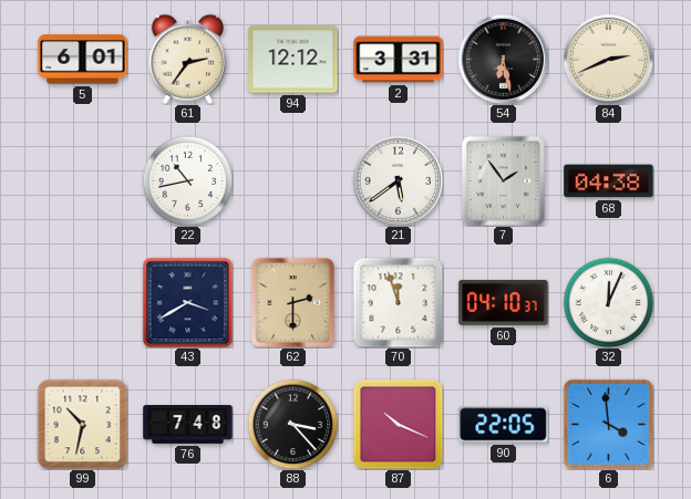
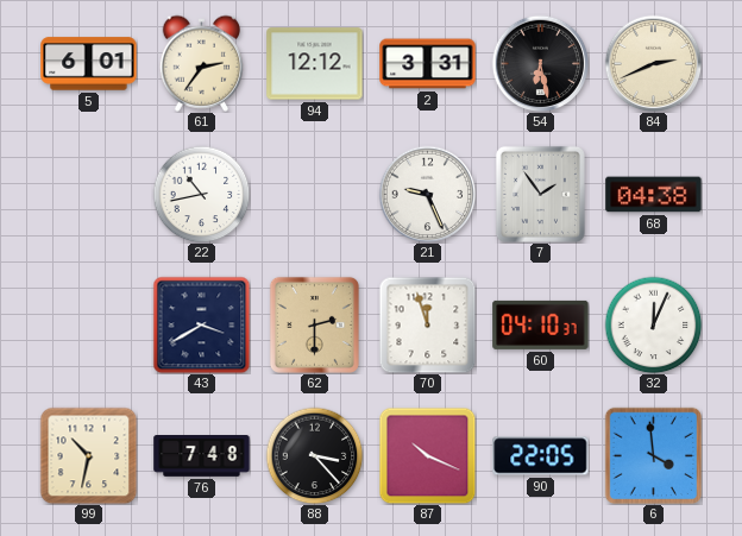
21: 5:39 -> 9:26
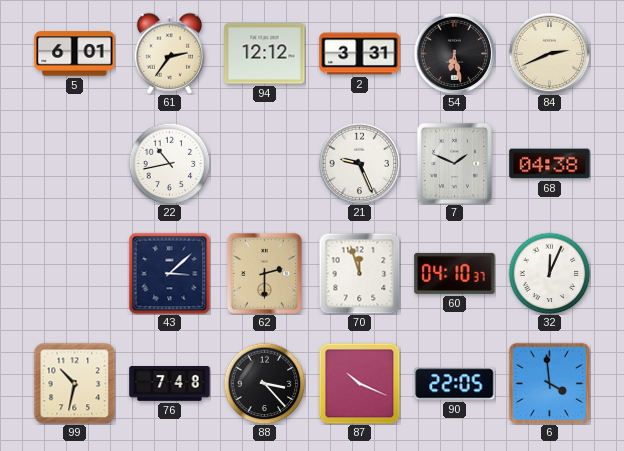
7: 1:54 -> 1:49
43: 3:40 -> 3:08
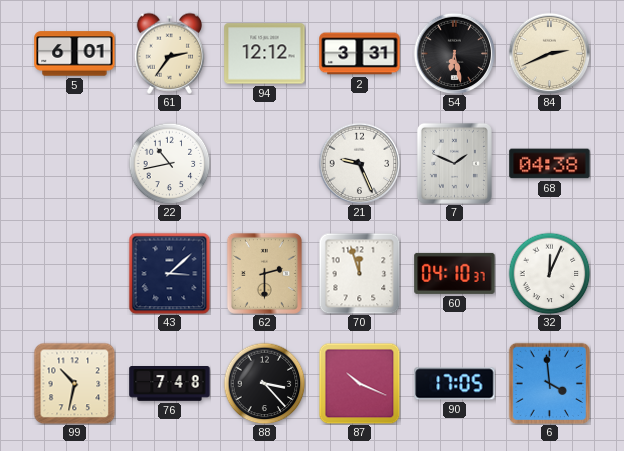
90: 22:05 -> 17:05
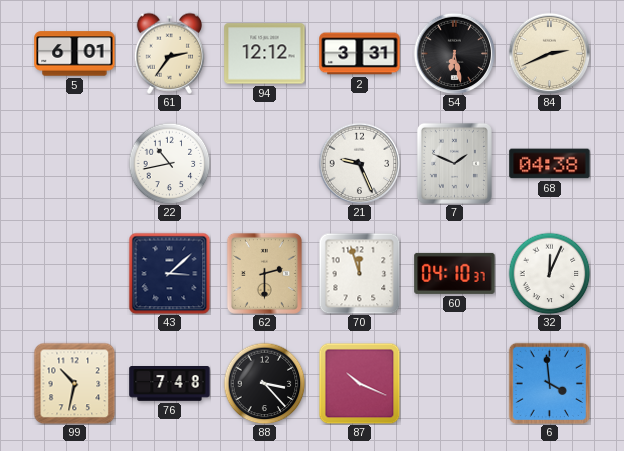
90: 17:05 -> none
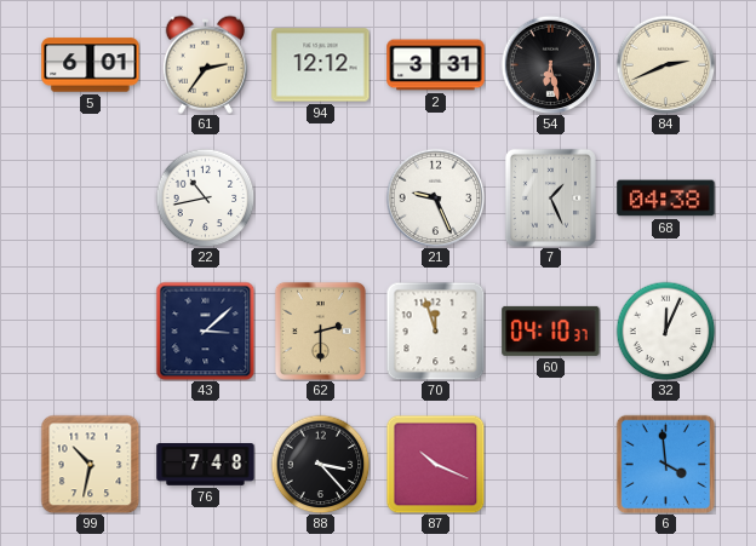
7: 1:49 -> 1:26
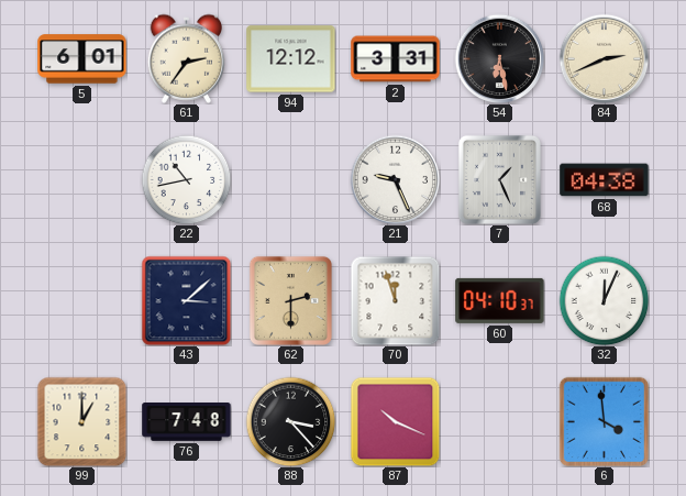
99: 10:32 -> 1:00
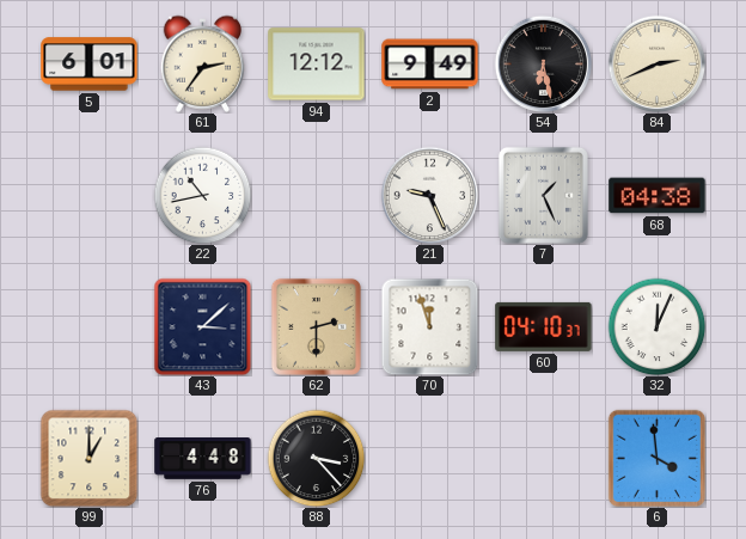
2: 3:31 -> 9:49
76: 7:48 -> 4:48
87: 10:19 -> none
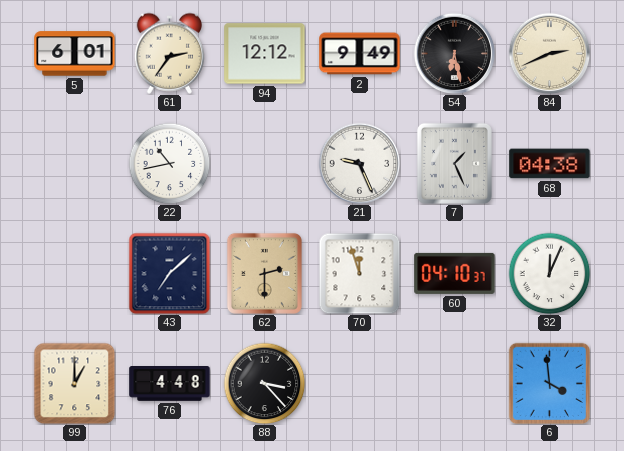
43: 3:08 -> 7:08
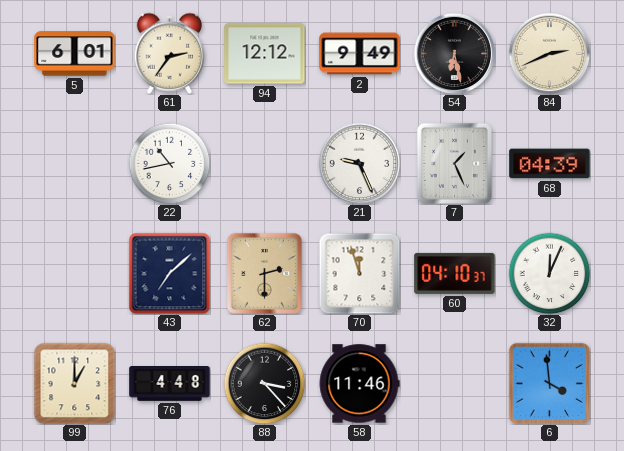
68: 04:38 -> 04:39
58: none -> 11:46
